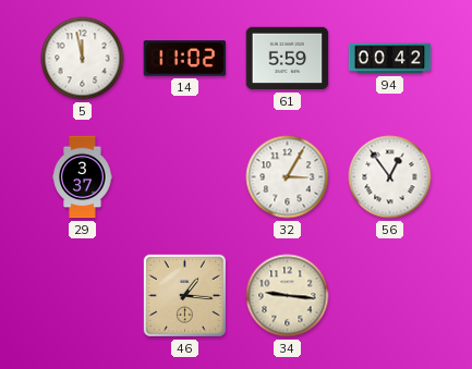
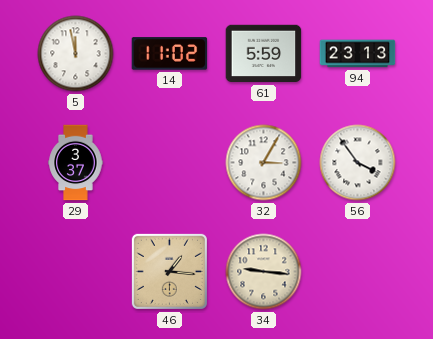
94: 00:42 -> 23:13
56: 12:54 -> 3:54
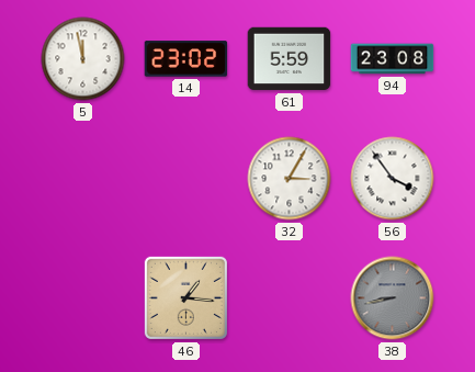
14: 11:02 -> 23:02
94: 23:13 -> 23:08
29: 3:37 -> none
34: 9:16 -> none
38: none -> 8:43
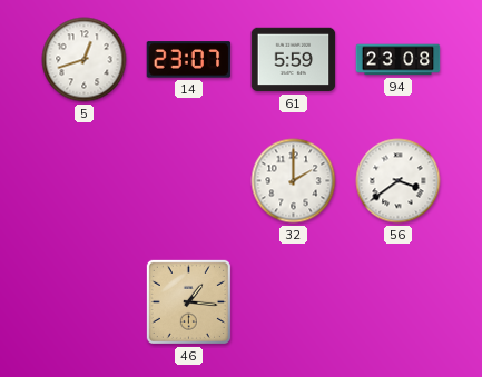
5: 11:58 -> 12:42
14: 23:02 -> 23:07
32: 3:05 -> 2:00
56: 3:54 -> 3:39
38: 8:43 -> none
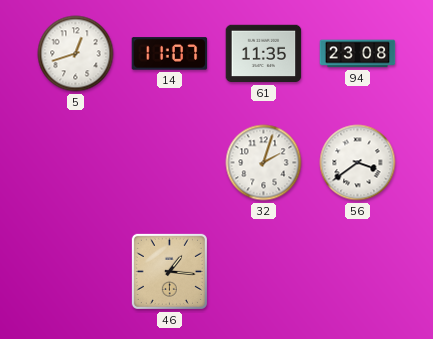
14: 23:07 -> 11:07
61: 5:59 -> 11:35
32: 2:00 -> 2:03
